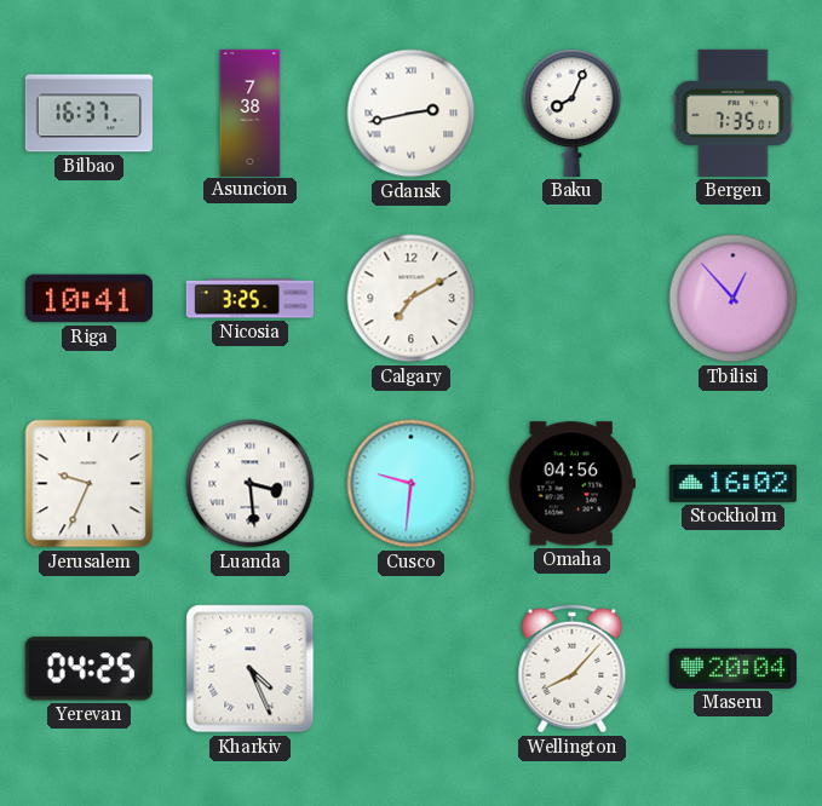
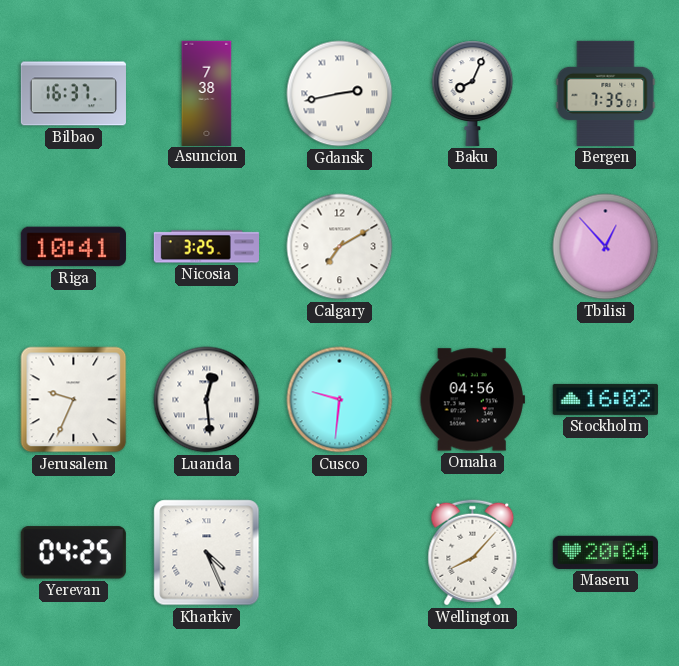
Luanda: 3:29 -> 12:29
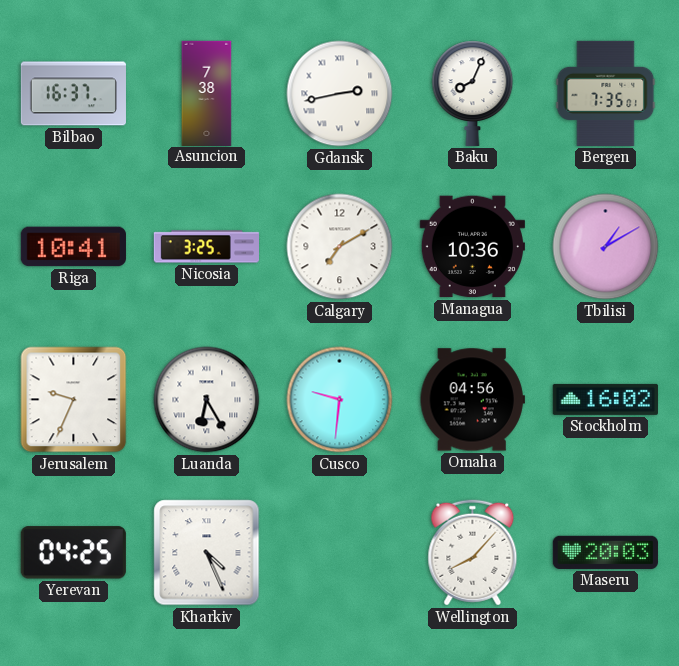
Managua: none -> 10:36
Tbilisi: 12:53 -> 1:10
Luanda: 12:29 -> 6:25
Maseru: 20:04 -> 20:03
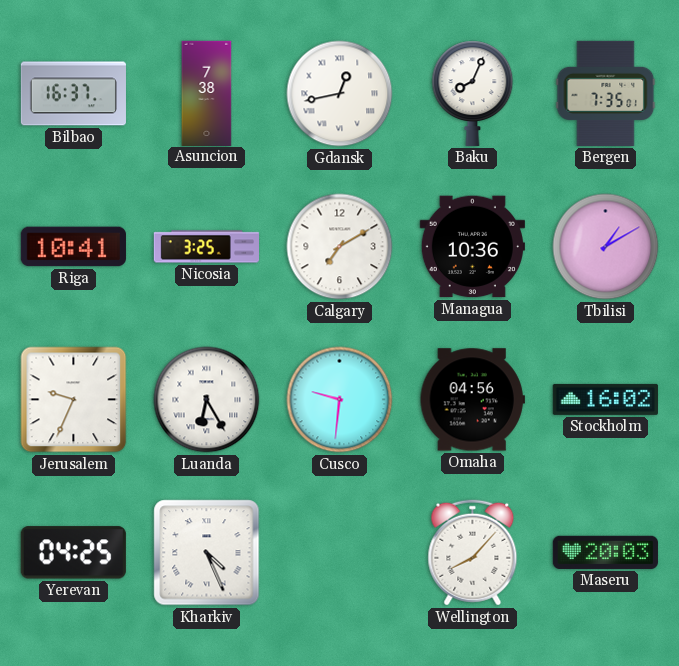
Gdansk: 2:43 -> 12:43
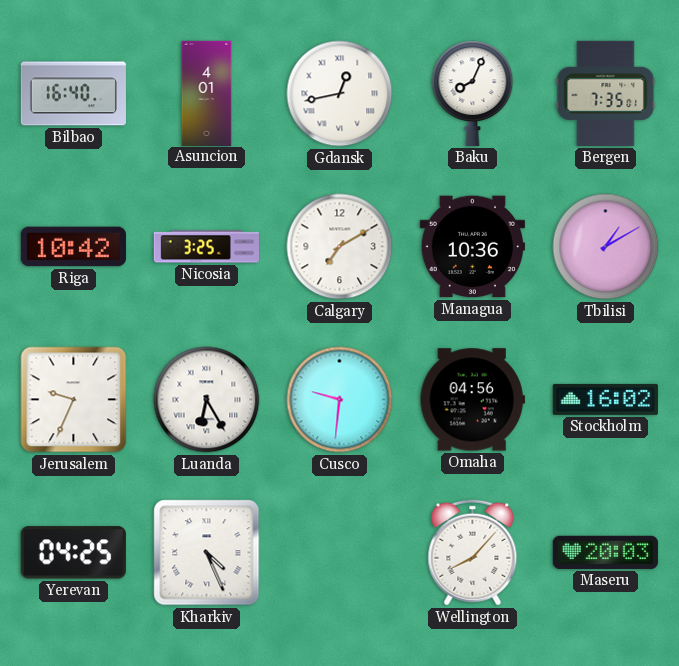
Bilbao: 16:37 -> 16:40
Asuncion: 7:38 -> 4:01
Riga: 10:41 -> 10:42
